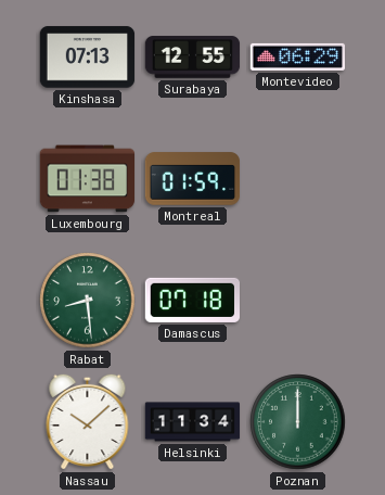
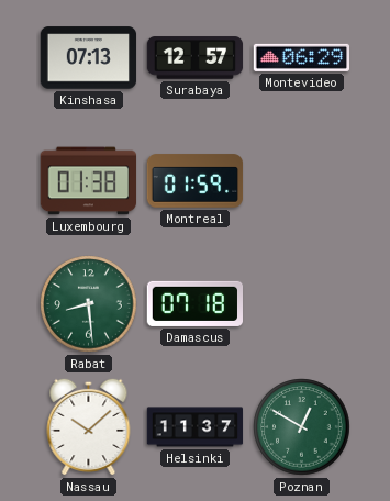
Surabaya: 12:55 -> 12:57
Helsinki: 11:34 -> 11:37
Poznan: 12:00 -> 12:50
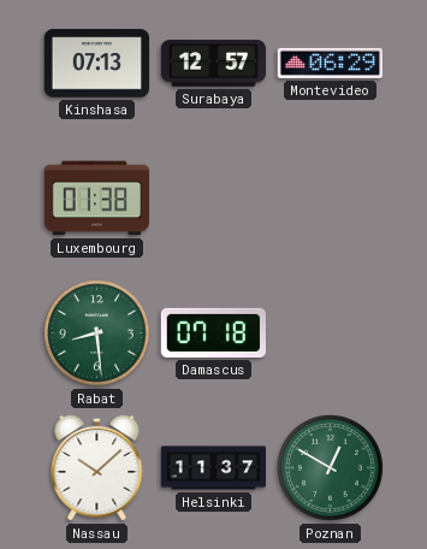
Montreal: 01:59 -> none
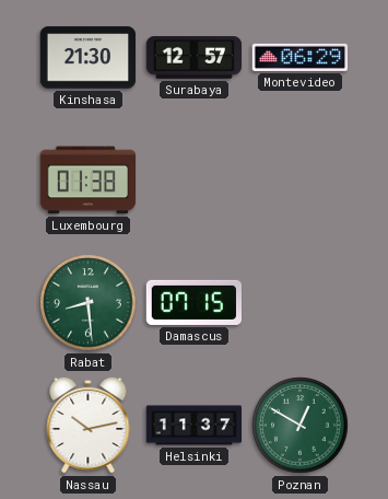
Kinshasa: 07:13 -> 21:30
Damascus: 07:18 -> 07:15
Nassau: 10:08 -> 10:13
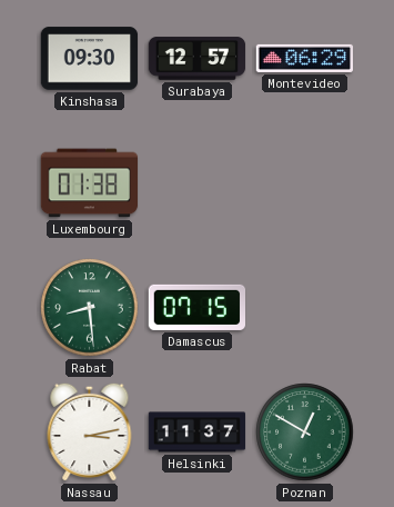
Kinshasa: 21:30 -> 09:30
Nassau: 10:13 -> 3:13
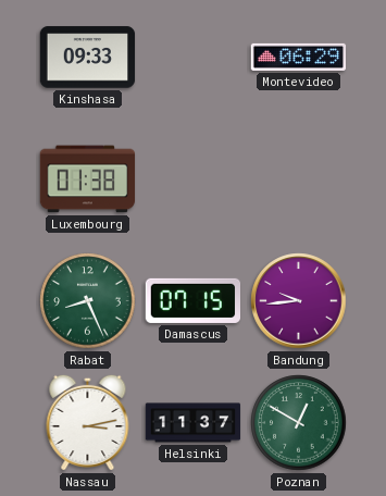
Kinshasa: 09:30 -> 09:33
Surabaya: 12:57 -> none
Rabat: 8:29 -> 8:26
Bandung: none -> 9:44
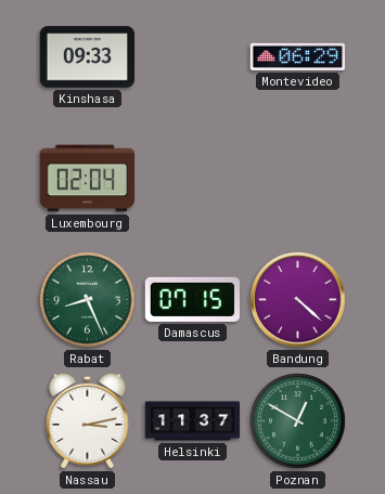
Luxembourg: 01:38 -> 02:04
Bandung: 9:44 -> 4:22
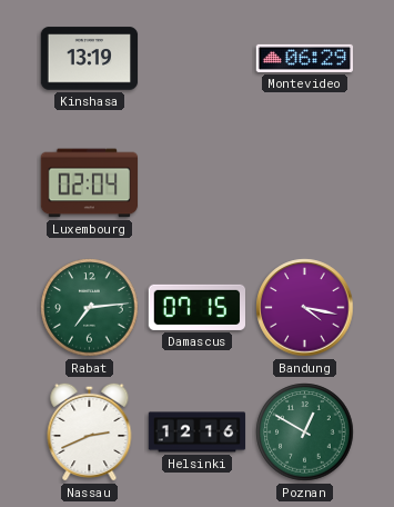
Kinshasa: 09:33 -> 13:19
Rabat: 8:26 -> 7:14
Bandung: 4:22 -> 4:17
Nassau: 3:13 -> 2:41
Helsinki: 11:37 -> 12:16
